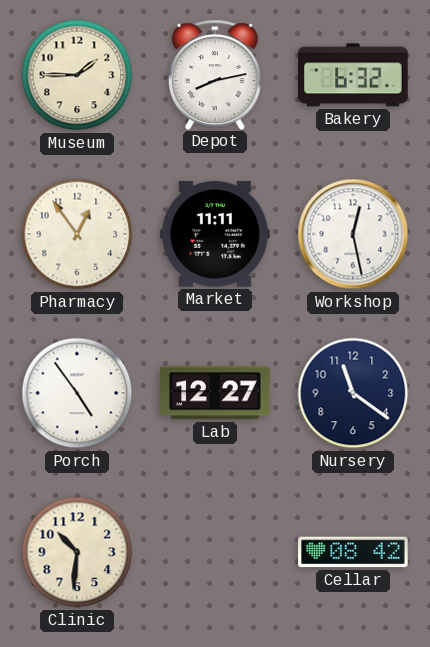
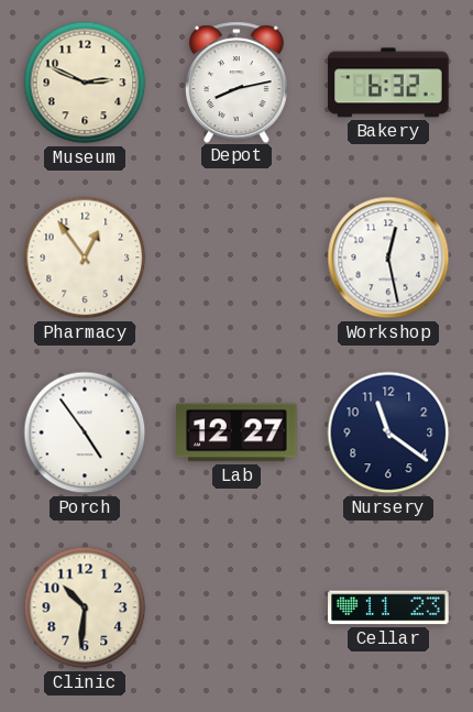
Museum: 1:45 -> 2:49
Market: 11:11 -> none
Cellar: 08:42 -> 11:23
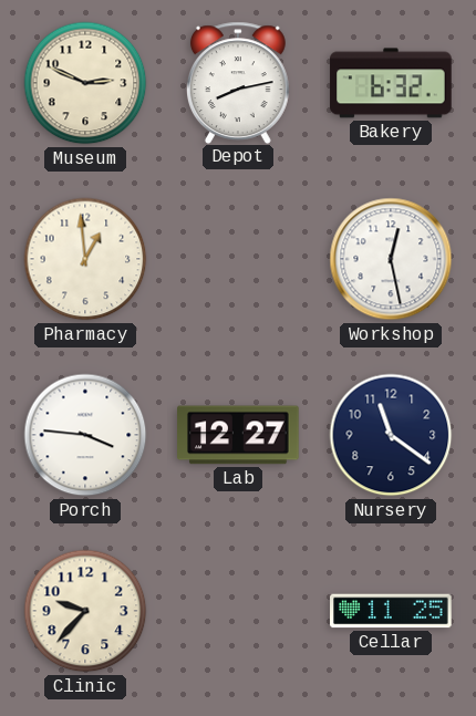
Pharmacy: 12:54 -> 12:59
Porch: 4:54 -> 3:46
Clinic: 10:31 -> 9:37
Cellar: 11:23 -> 11:25
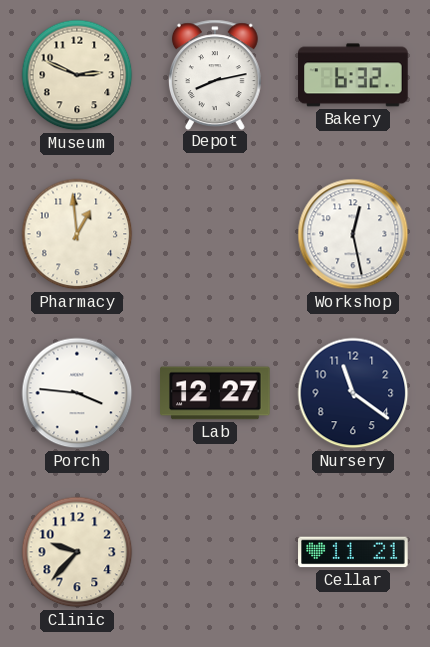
Cellar: 11:25 -> 11:21
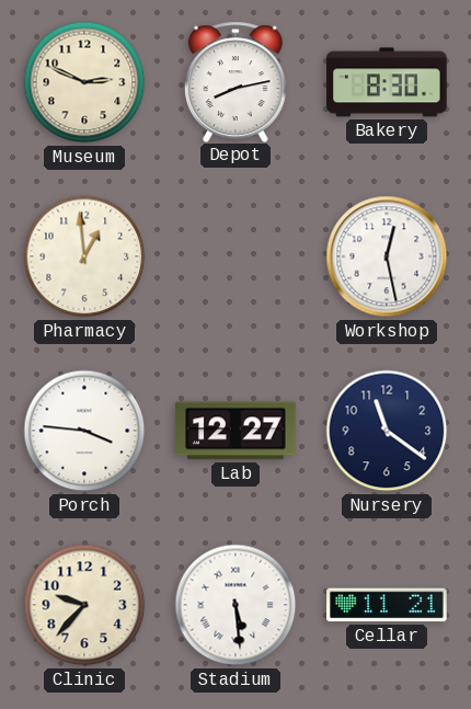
Bakery: 6:32 -> 8:30
Stadium: none -> 5:29
